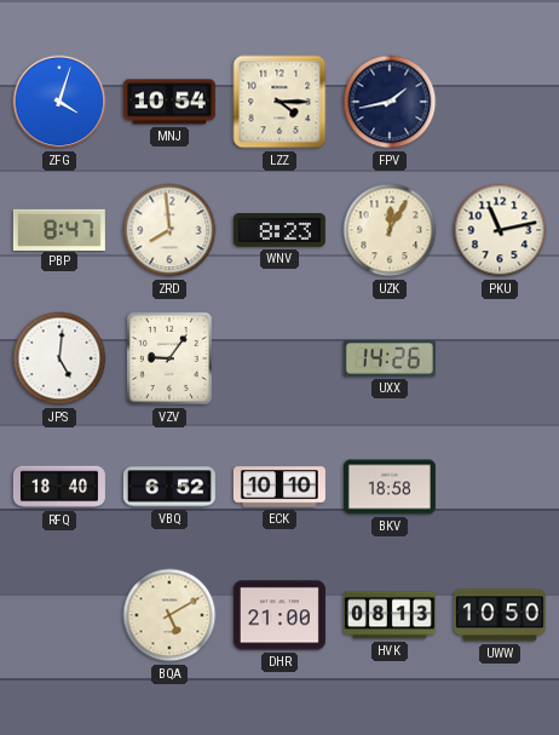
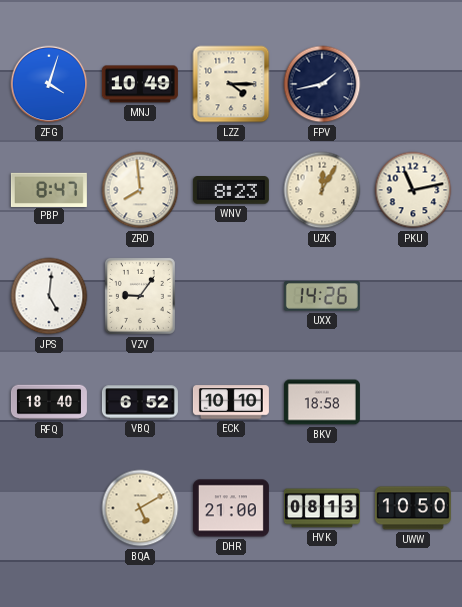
MNJ: 10:54 -> 10:49
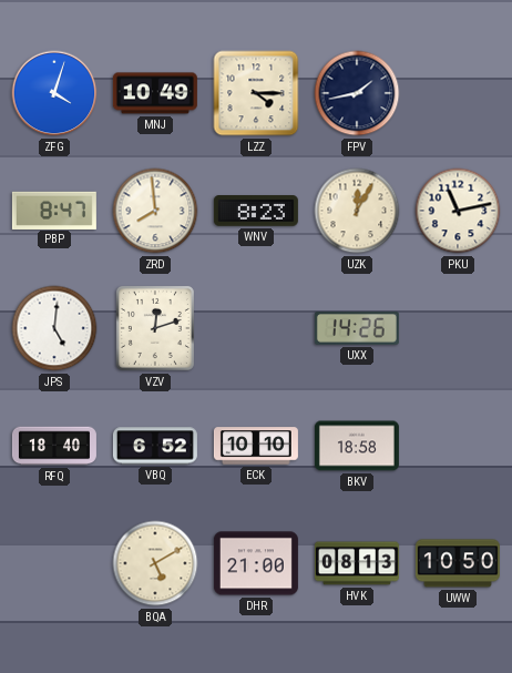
VZV: 9:06 -> 12:12
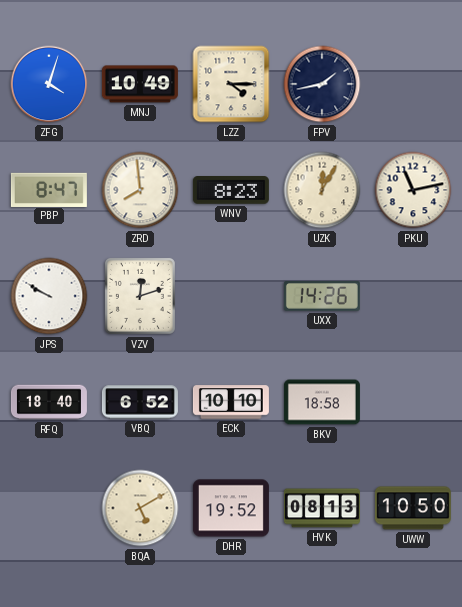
JPS: 5:01 -> 9:50
DHR: 21:00 -> 19:52
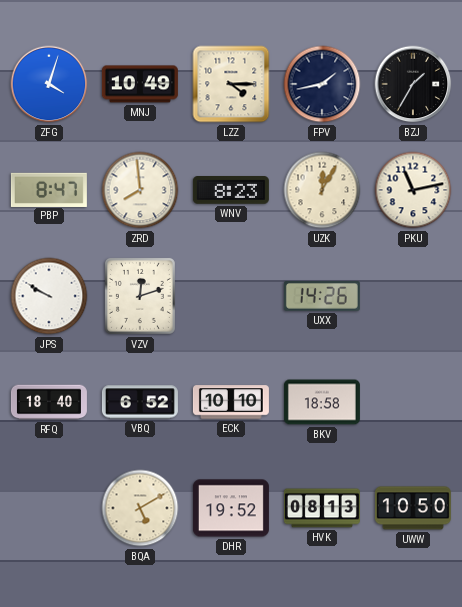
BZJ: none -> 1:35
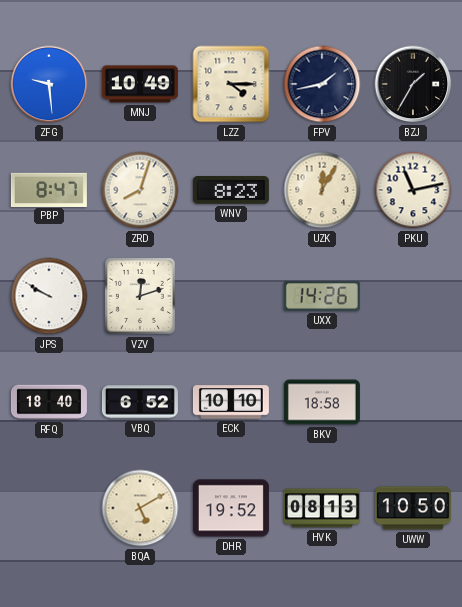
ZFG: 4:03 -> 9:29
ZRD: 7:59 -> 8:03
